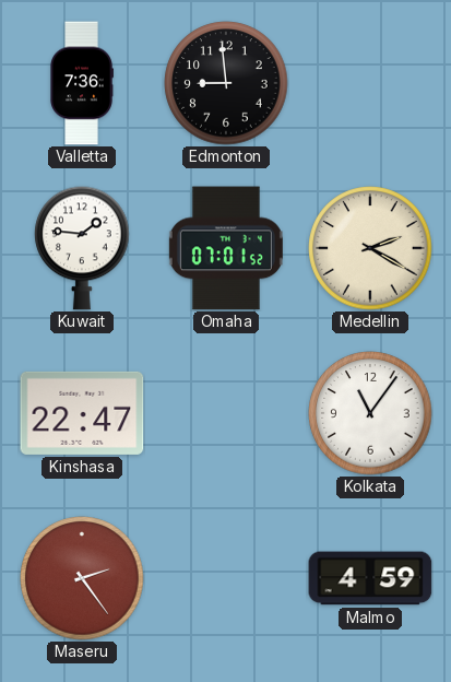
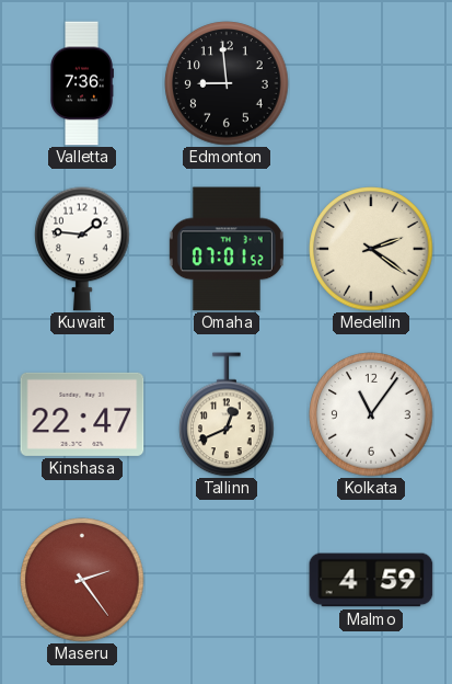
Medellin: 2:20 -> 2:21
Tallinn: none -> 12:41
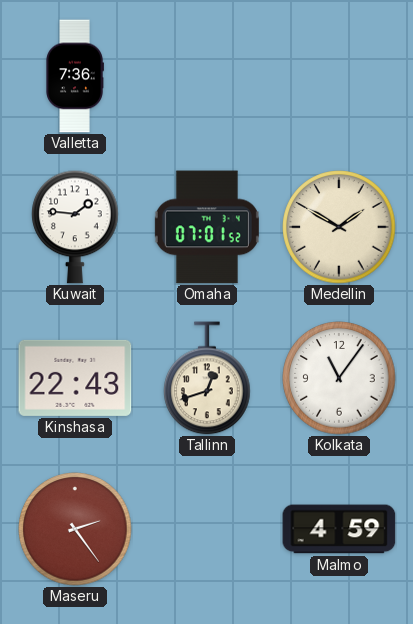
Edmonton: 8:59 -> none
Medellin: 2:21 -> 1:50
Kinshasa: 22:47 -> 22:43
Tallinn: 12:41 -> 12:42
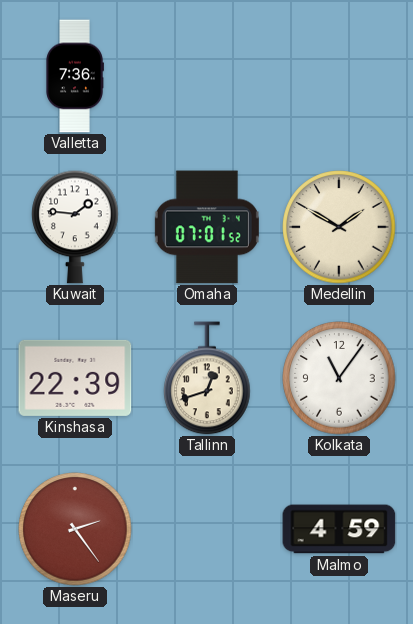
Kinshasa: 22:43 -> 22:39
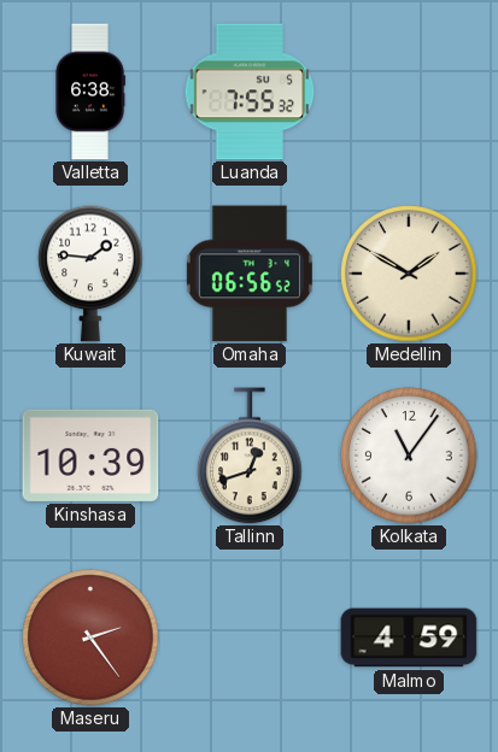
Valletta: 7:36 -> 6:38
Luanda: none -> 7:55
Omaha: 07:01 -> 06:56
Kinshasa: 22:39 -> 10:39
